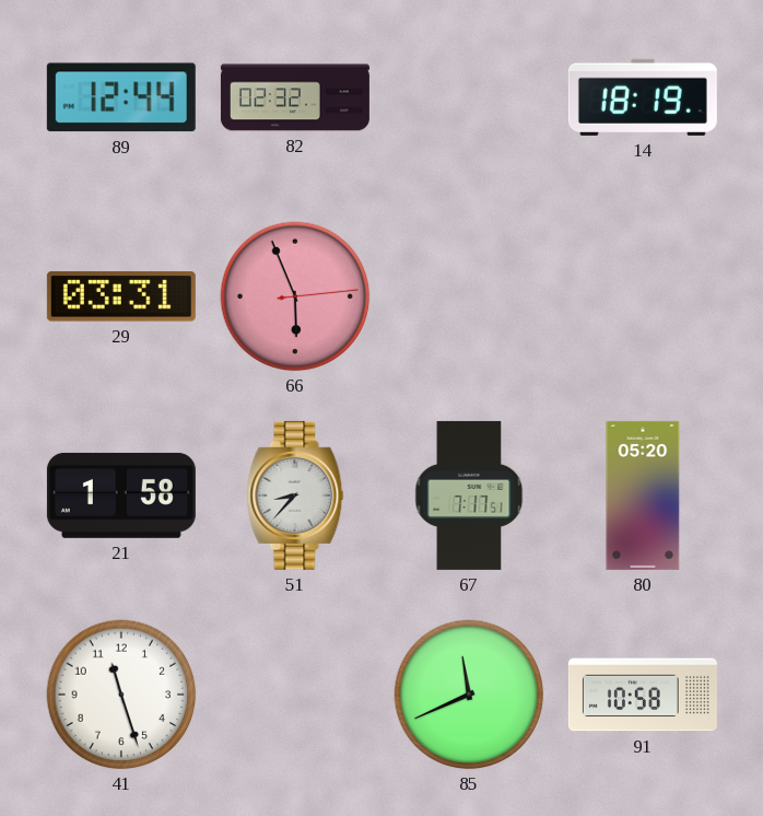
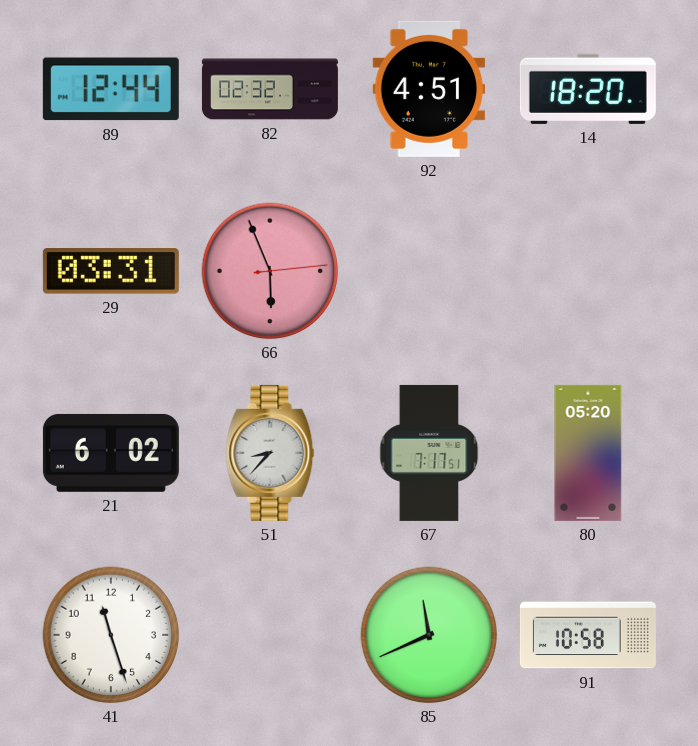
92: none -> 4:51
14: 18:19 -> 18:20
21: 1:58 -> 6:02
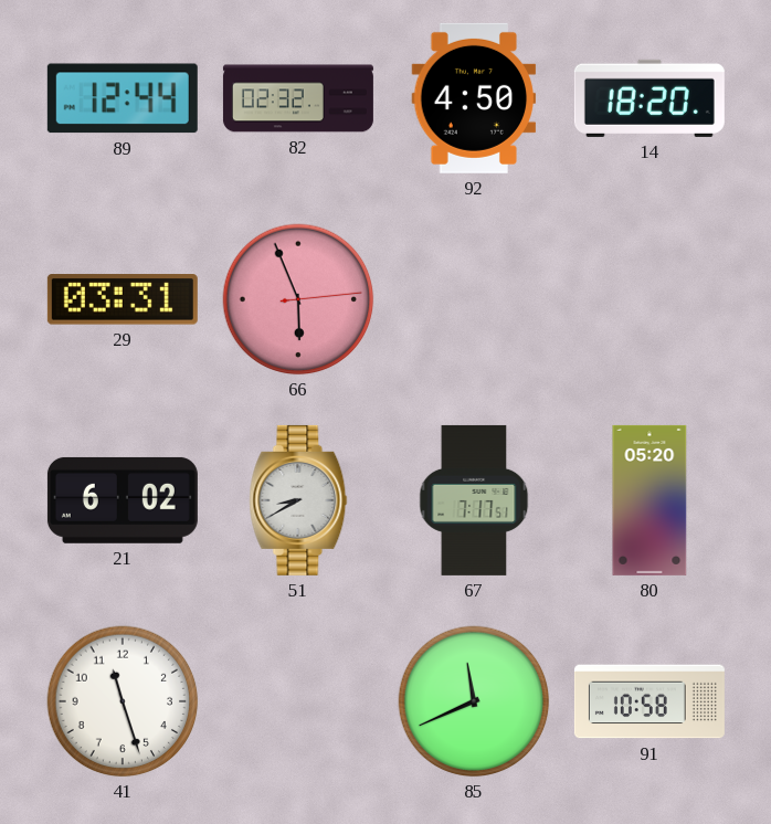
92: 4:51 -> 4:50
51: 8:37 -> 8:40
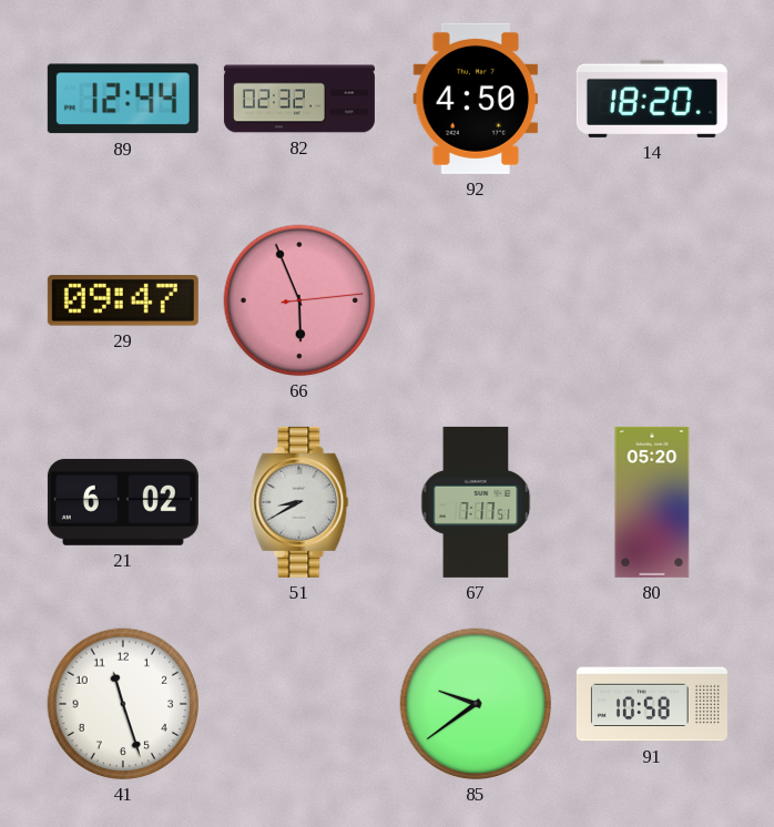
29: 03:31 -> 09:47
85: 11:41 -> 9:39
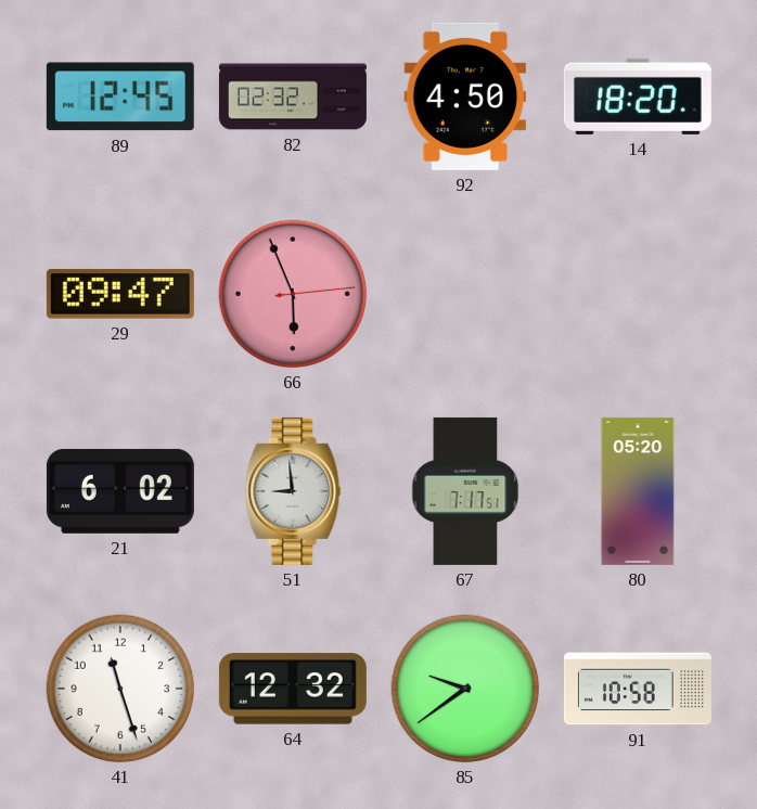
89: 12:44 -> 12:45
51: 8:40 -> 8:59
64: none -> 12:32
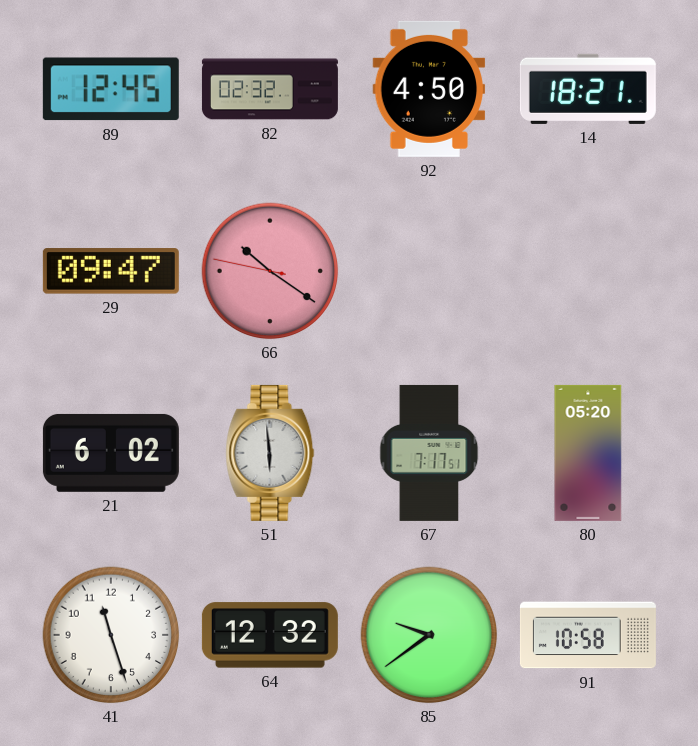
14: 18:20 -> 18:21
66: 5:56 -> 10:20
51: 8:59 -> 5:59
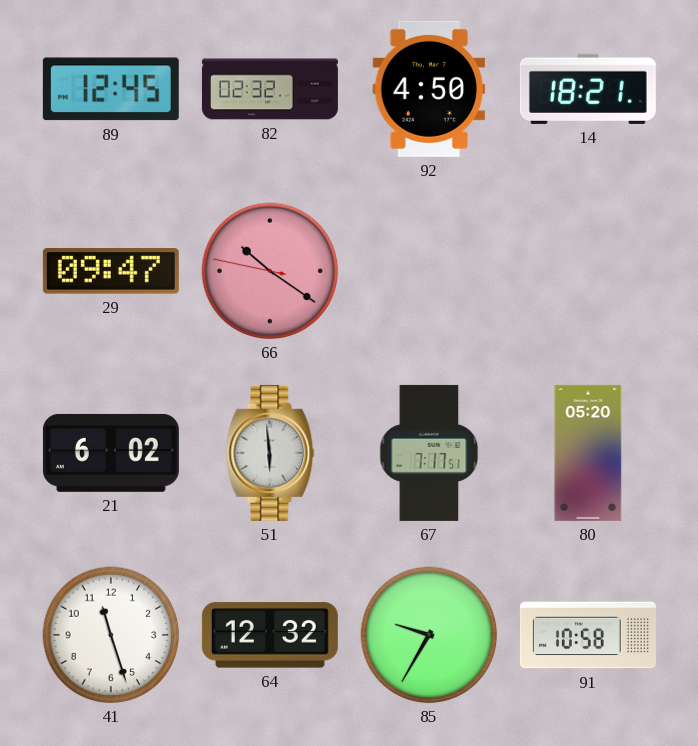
85: 9:39 -> 9:35
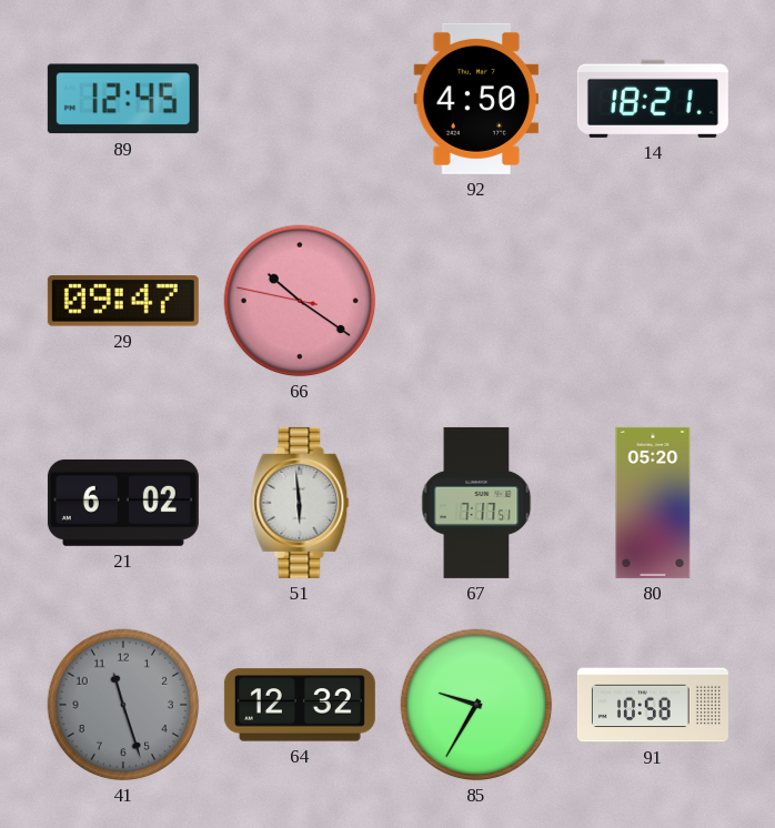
82: 02:32 -> none
41 dial: white -> grey
